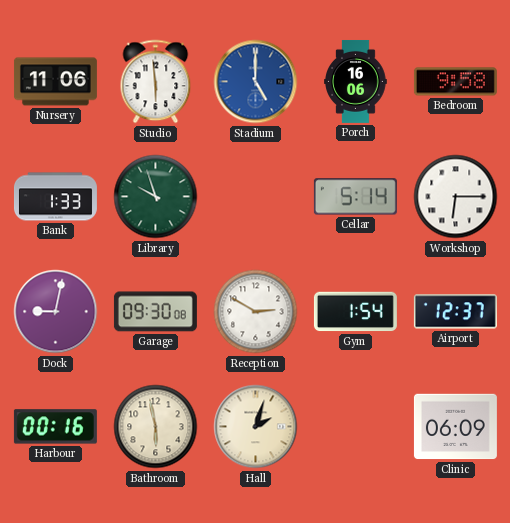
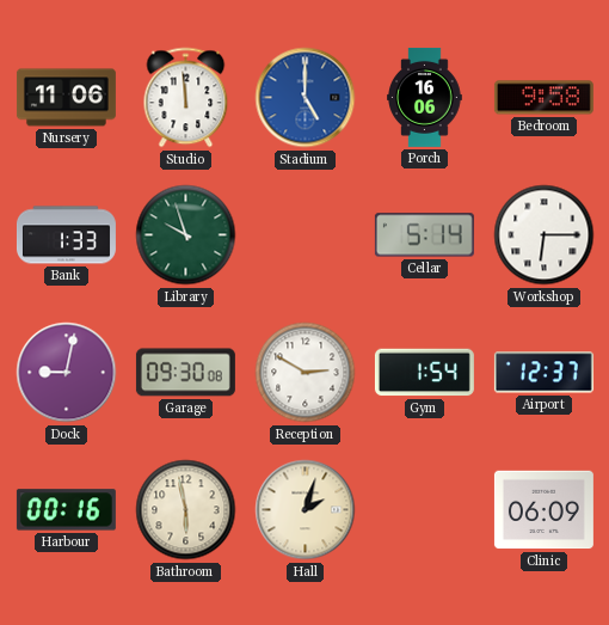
Studio: 5:59 -> 11:59
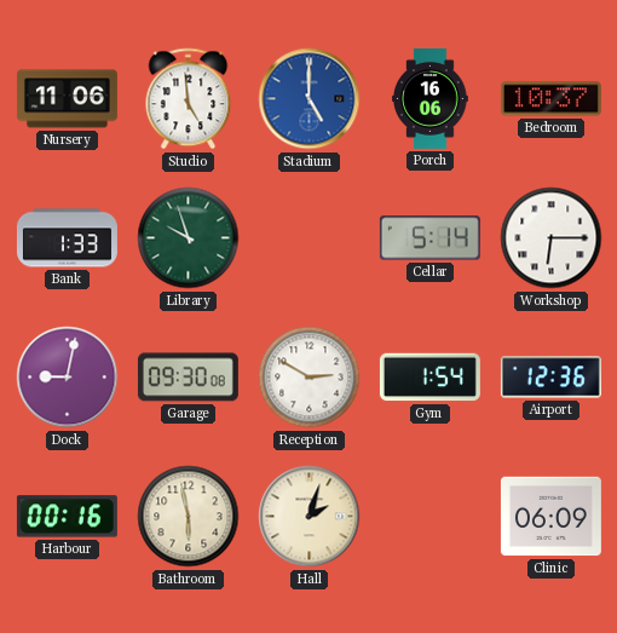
Studio: 11:59 -> 4:59
Bedroom: 9:58 -> 10:37
Airport: 12:37 -> 12:36
